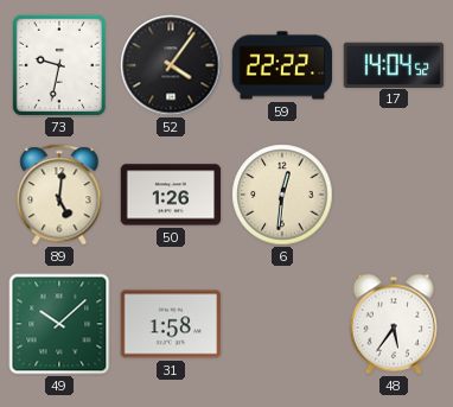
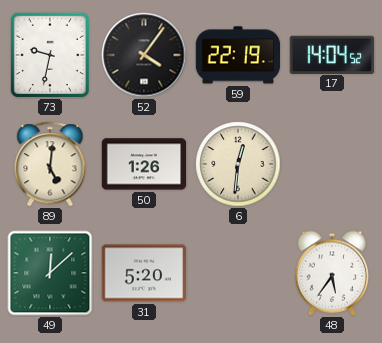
59: 22:22 -> 22:19
49: 10:08 -> 12:08
31: 1:58 -> 5:20
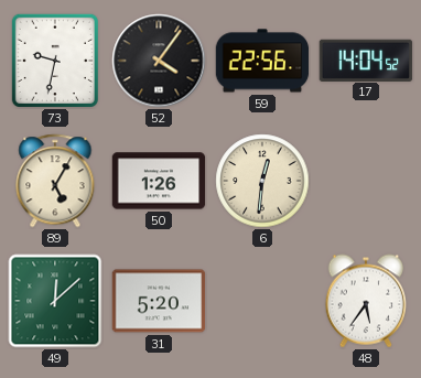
59: 22:19 -> 22:56
89: 5:01 -> 5:05
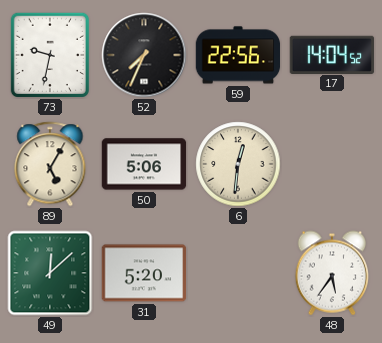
52: 4:06 -> 7:34
50: 1:26 -> 5:06
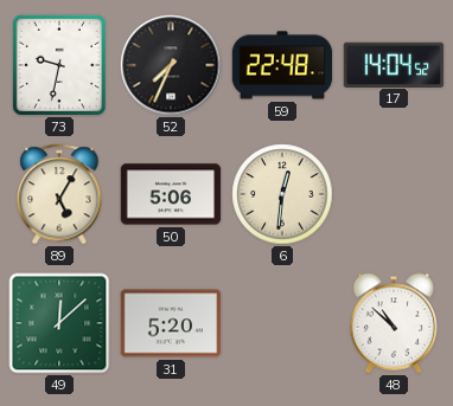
59: 22:56 -> 22:48
48: 5:36 -> 10:52
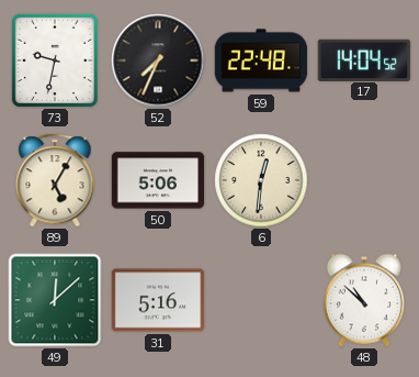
31: 5:20 -> 5:16
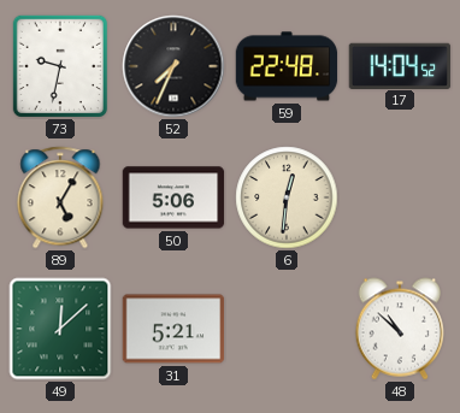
31: 5:16 -> 5:21
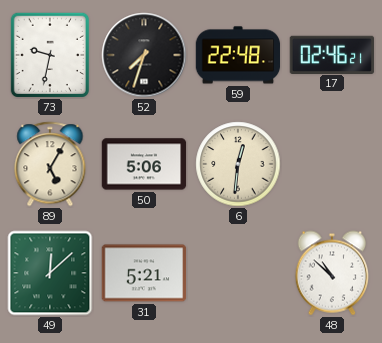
52: 7:34 -> 7:33
17: 14:04 -> 02:46
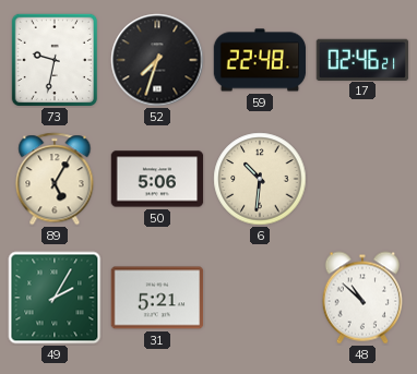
6: 12:31 -> 10:31
49: 12:08 -> 2:05
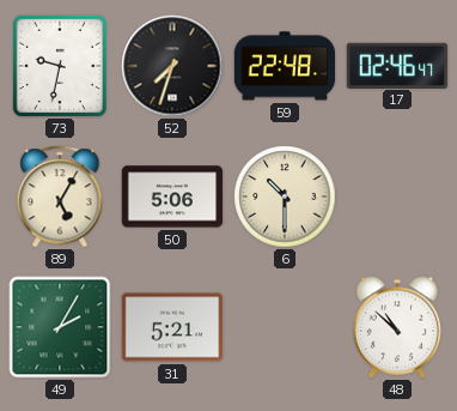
17: 02:46:21 -> 02:46:47
6: 10:31 -> 10:30
